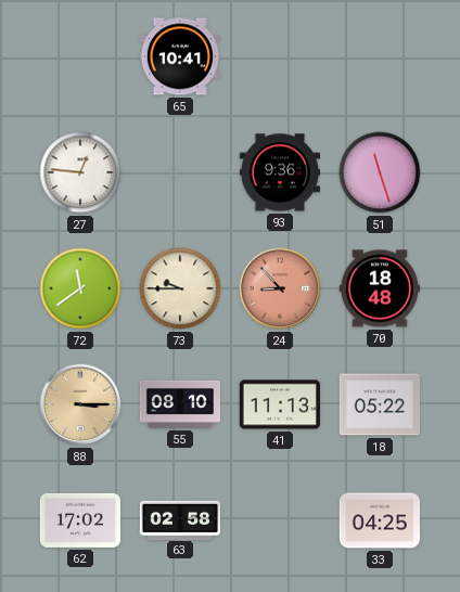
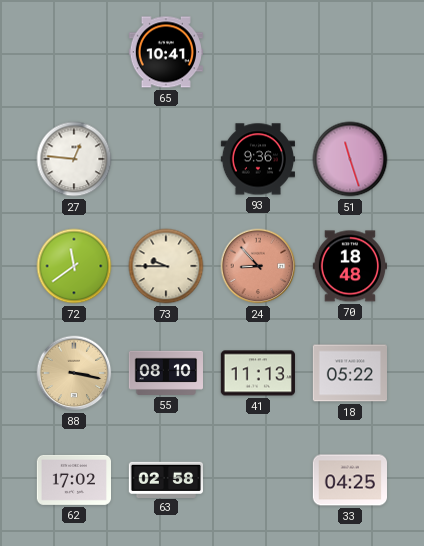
88: 3:15 -> 3:17
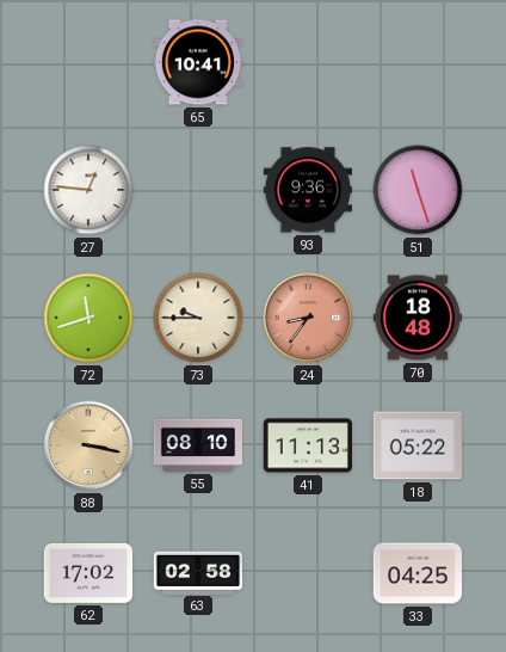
72: 11:39 -> 11:42
24: 8:53 -> 8:36
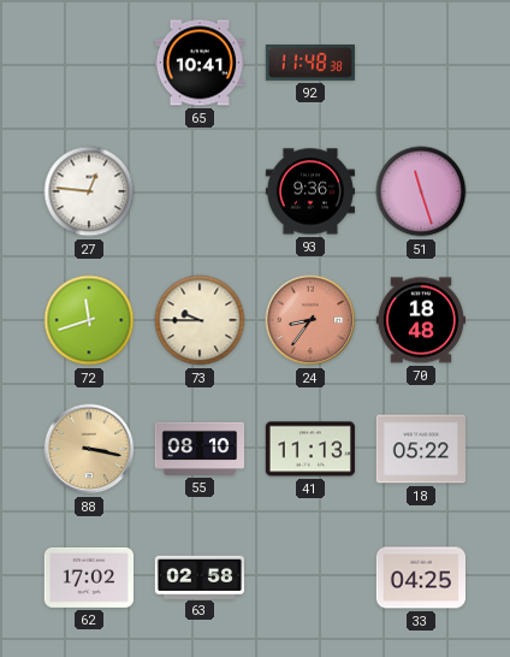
92: none -> 11:48
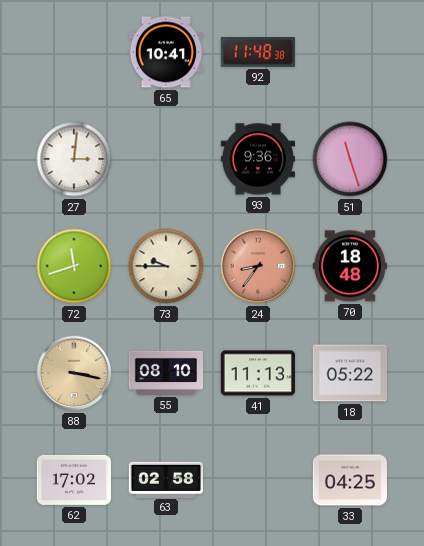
27: 12:46 -> 3:01
